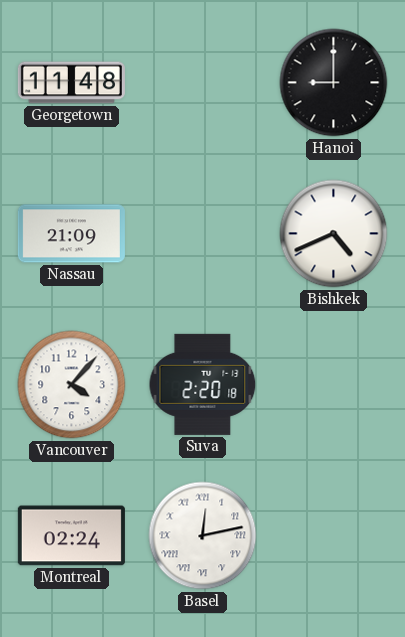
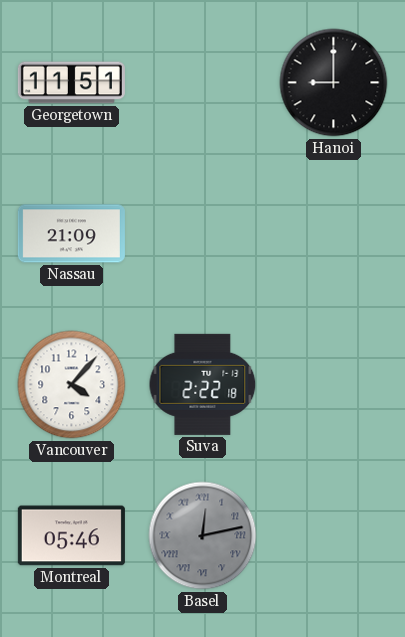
Georgetown: 11:48 -> 11:51
Bishkek: 4:41 -> none
Suva: 2:20 -> 2:22
Montreal: 02:24 -> 05:46
Basel dial: white -> grey
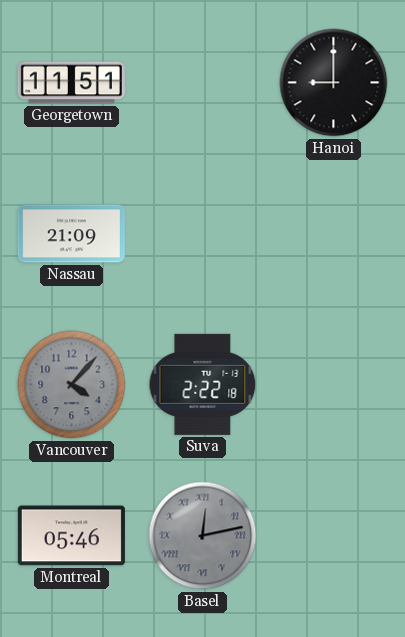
Vancouver dial: white -> grey
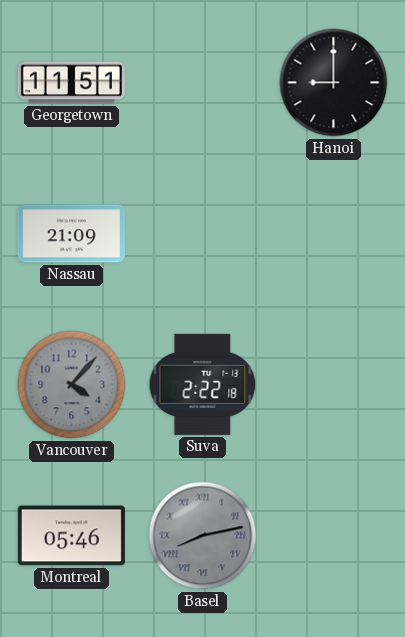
Basel: 12:13 -> 8:13
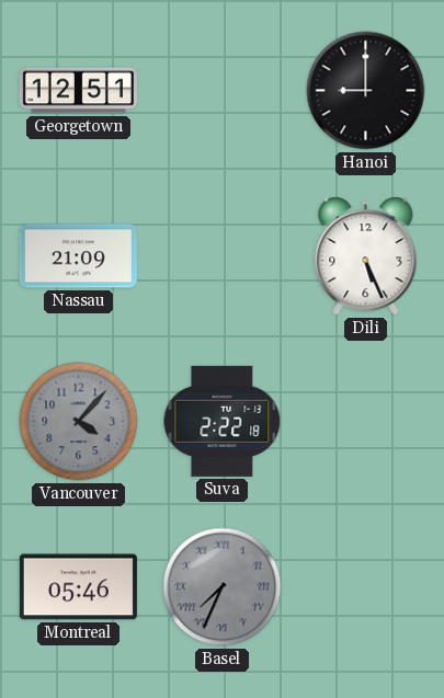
Georgetown: 11:51 -> 12:51
Dili: none -> 5:26
Basel: 8:13 -> 7:34
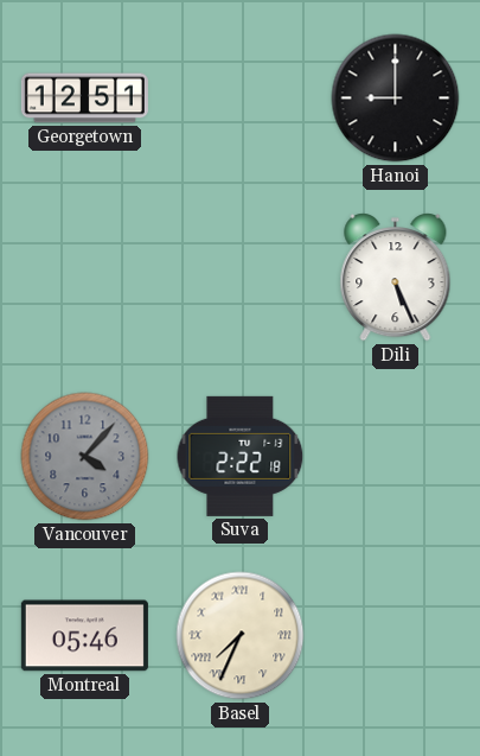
Nassau: 21:09 -> none
Basel dial: grey -> cream
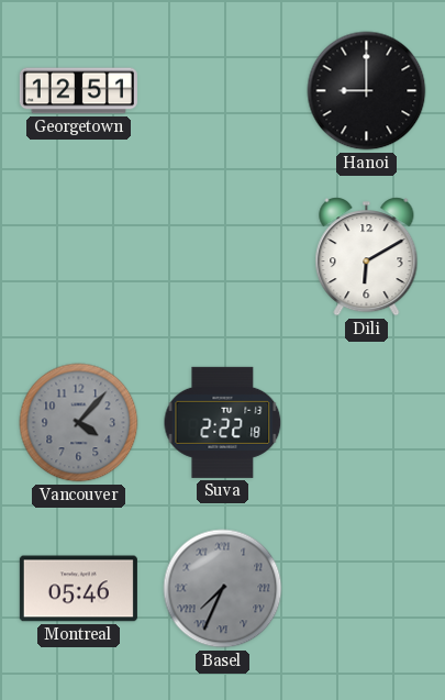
Dili: 5:26 -> 6:10
Basel dial: cream -> grey
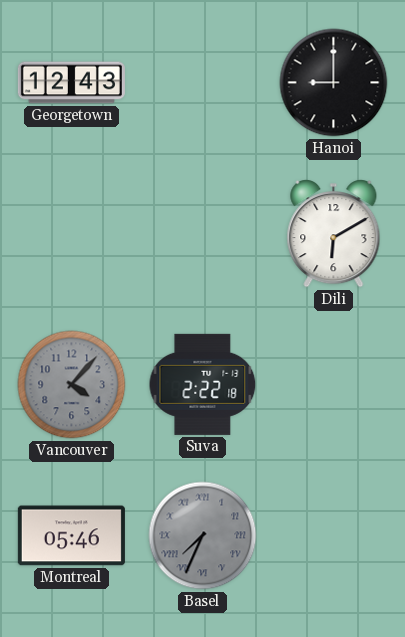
Georgetown: 12:51 -> 12:43
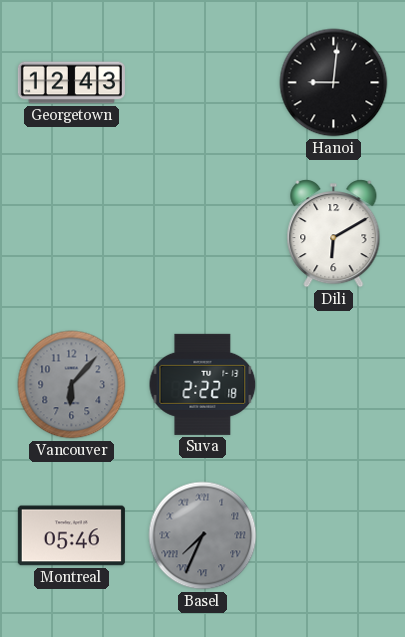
Hanoi: 9:00 -> 9:01
Vancouver: 4:07 -> 6:07
